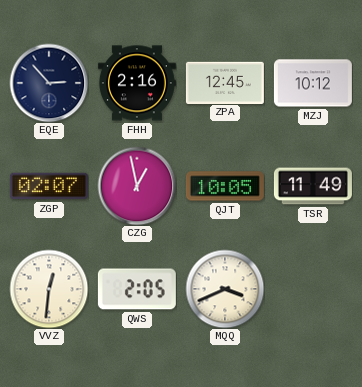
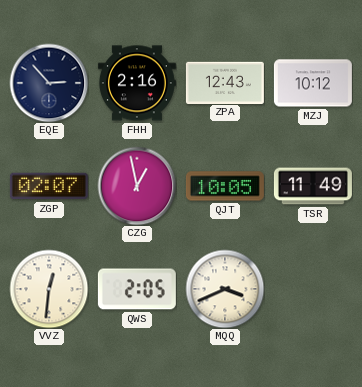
ZPA: 12:45 -> 12:43
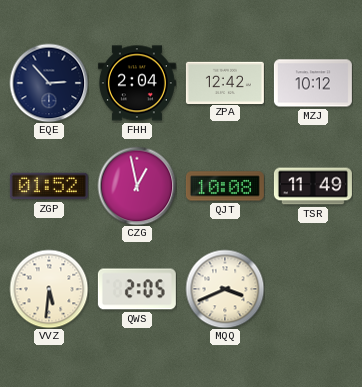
FHH: 2:16 -> 2:04
ZPA: 12:43 -> 12:42
ZGP: 02:07 -> 01:52
QJT: 10:05 -> 10:08
VVZ: 12:31 -> 5:31
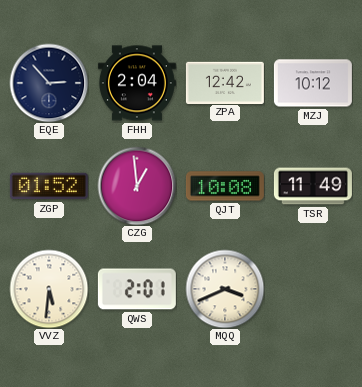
CZG: 12:58 -> 12:59
QWS: 2:05 -> 2:01
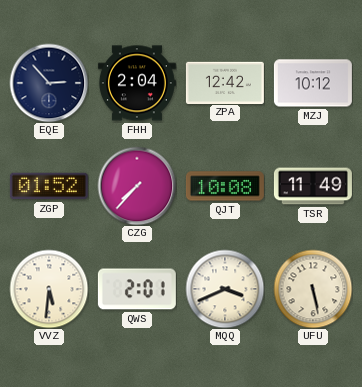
CZG: 12:59 -> 7:37
UFU: none -> 5:28
